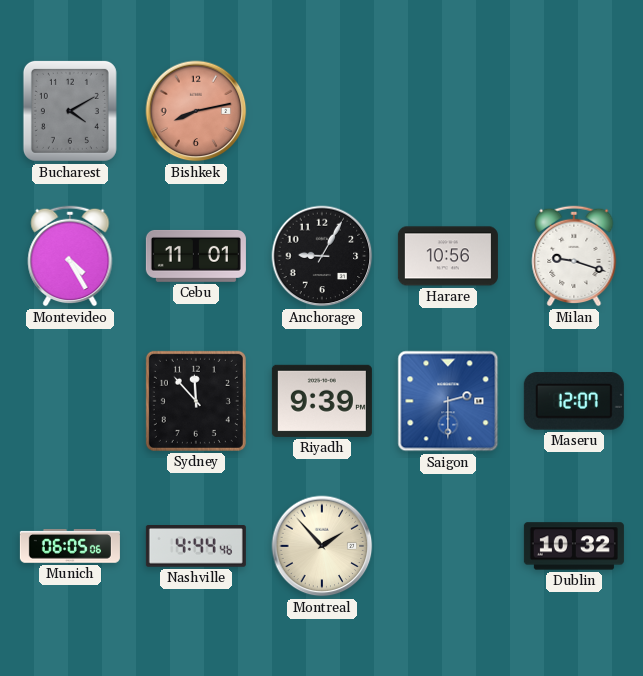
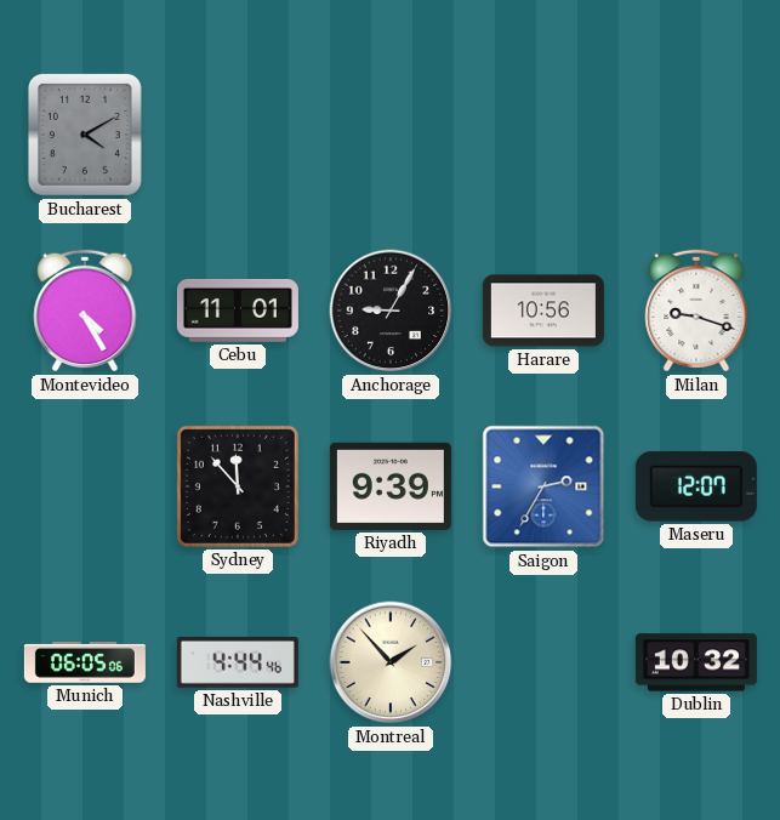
Bishkek: 8:13 -> none
Saigon: 2:30 -> 2:35
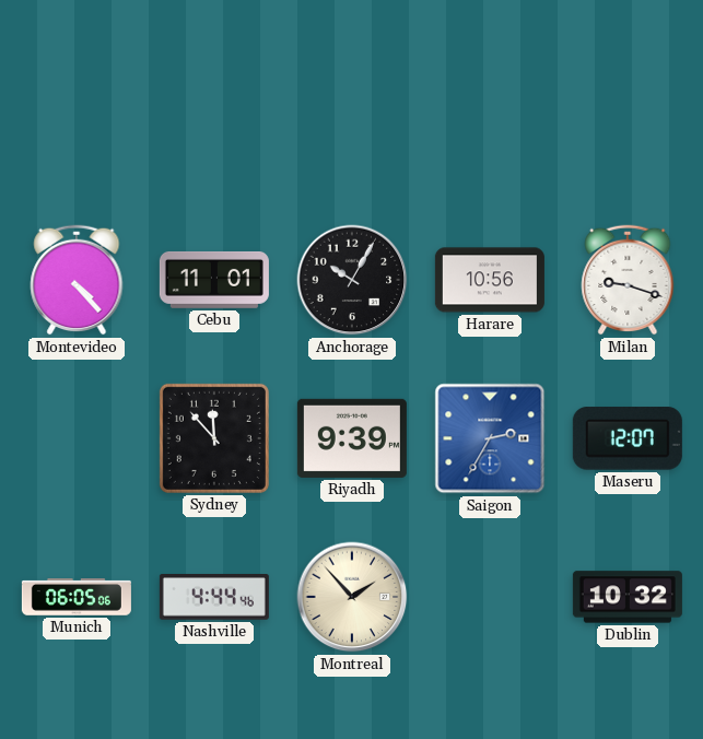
Bucharest: 4:10 -> none
Montevideo: 4:25 -> 4:23
Anchorage: 9:05 -> 10:05
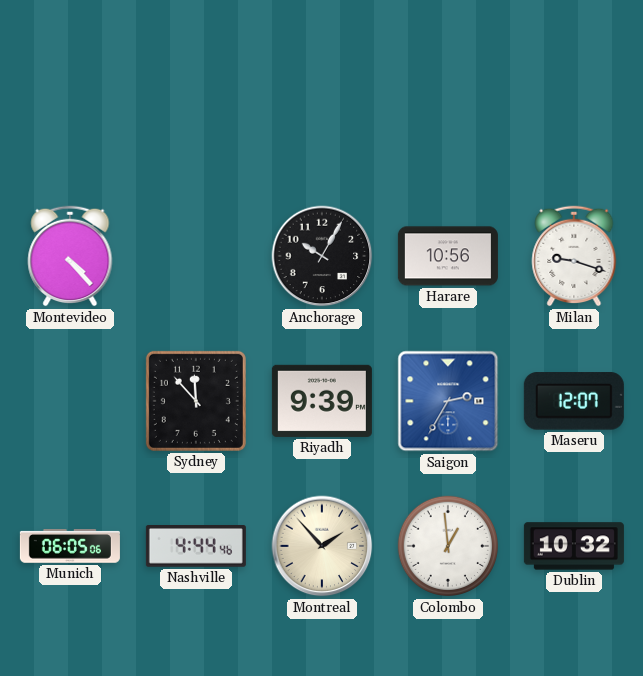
Cebu: 11:01 -> none
Colombo: none -> 12:59
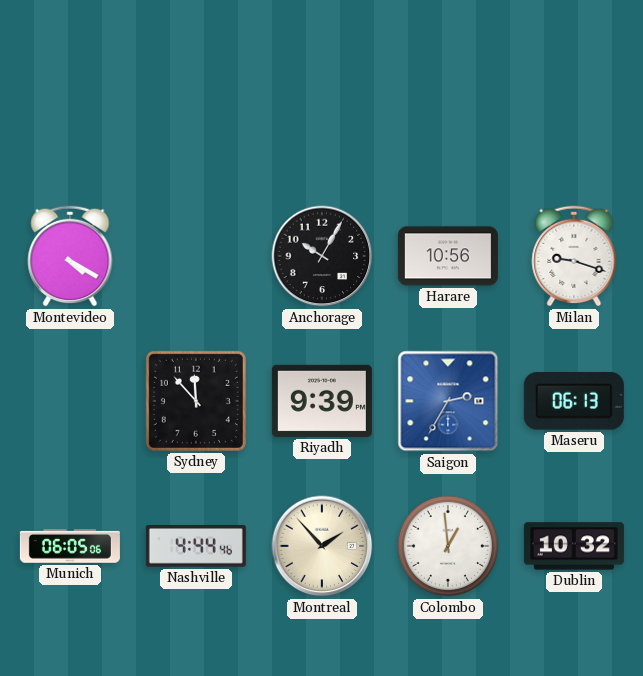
Montevideo: 4:23 -> 4:20
Maseru: 12:07 -> 06:13
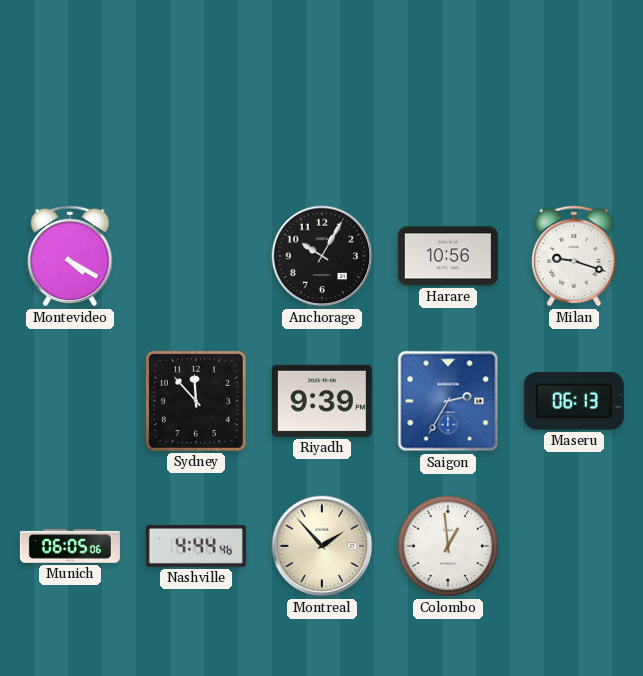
Dublin: 10:32 -> none
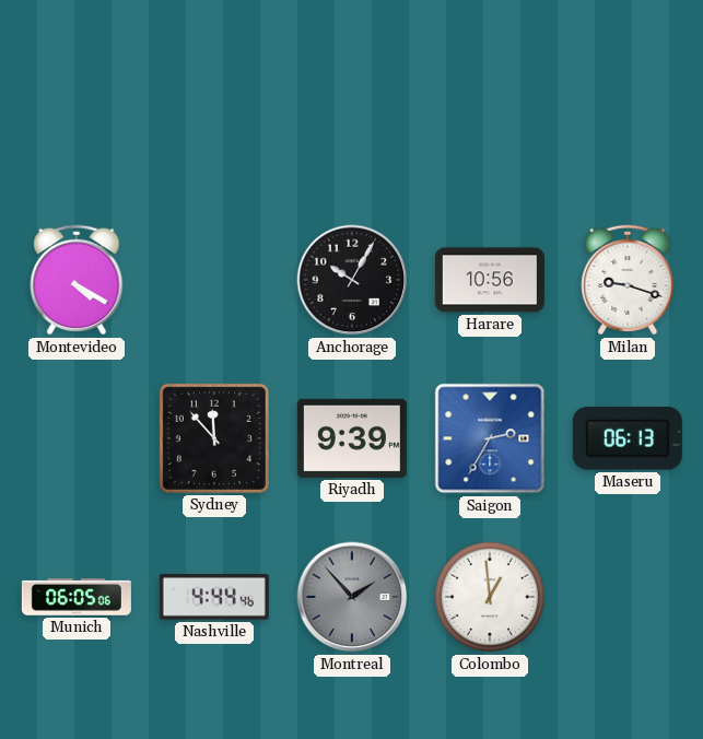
Montreal dial: cream -> grey
